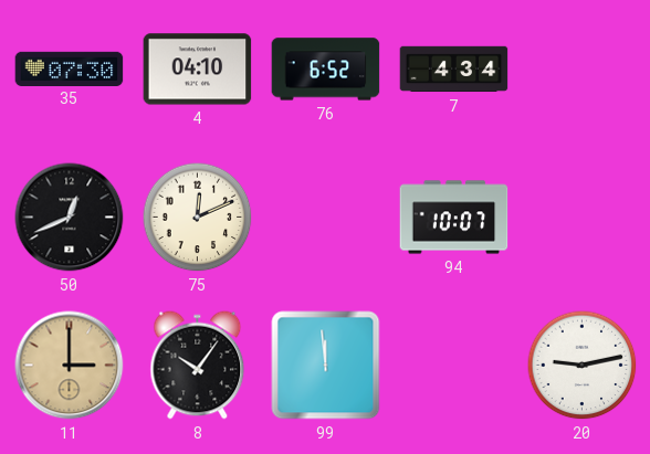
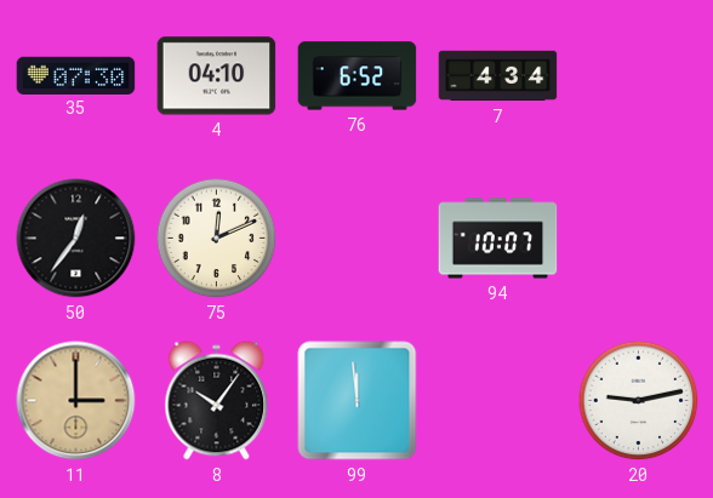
50: 12:41 -> 12:36
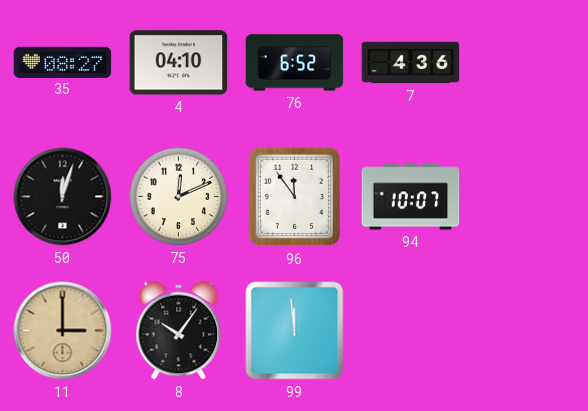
35: 07:30 -> 08:27
7: 4:34 -> 4:36
50: 12:36 -> 12:03
96: none -> 11:54
20: 9:13 -> none
